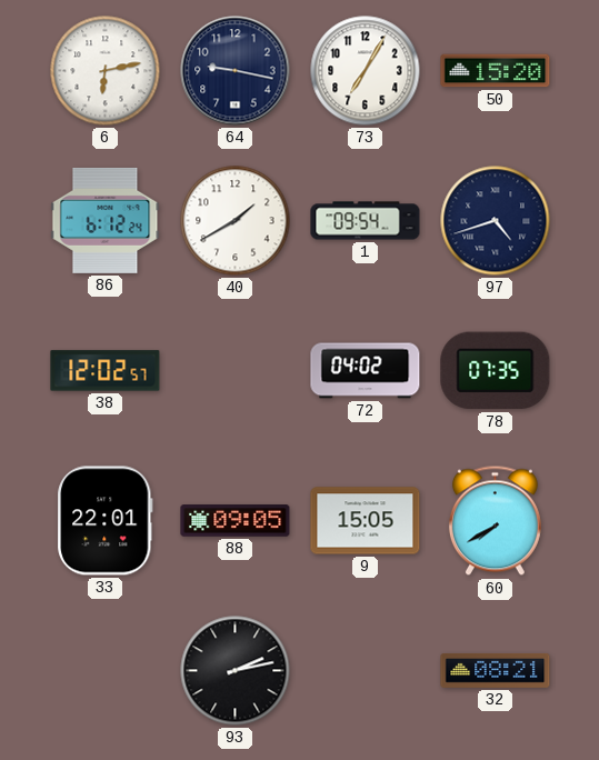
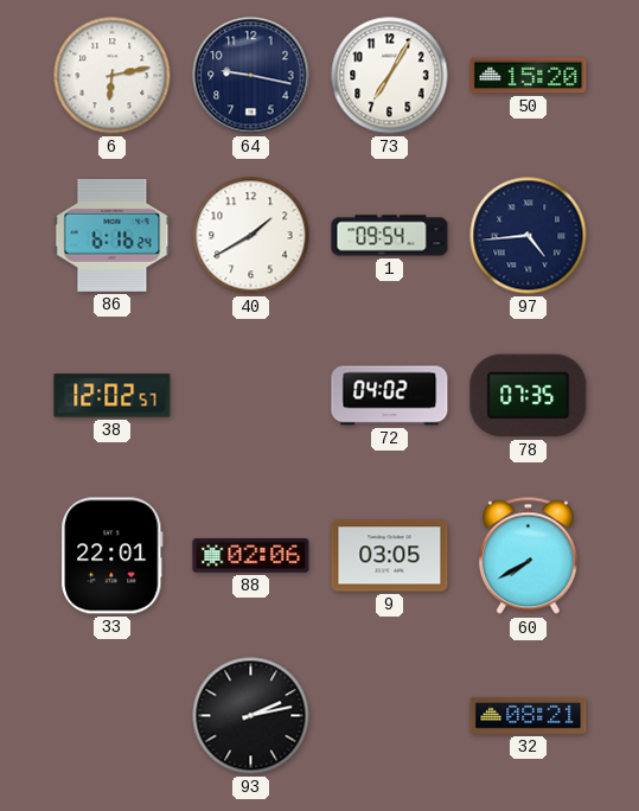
86: 6:12 -> 6:16
97: 4:42 -> 4:44
88: 09:05 -> 02:06
9: 15:05 -> 03:05
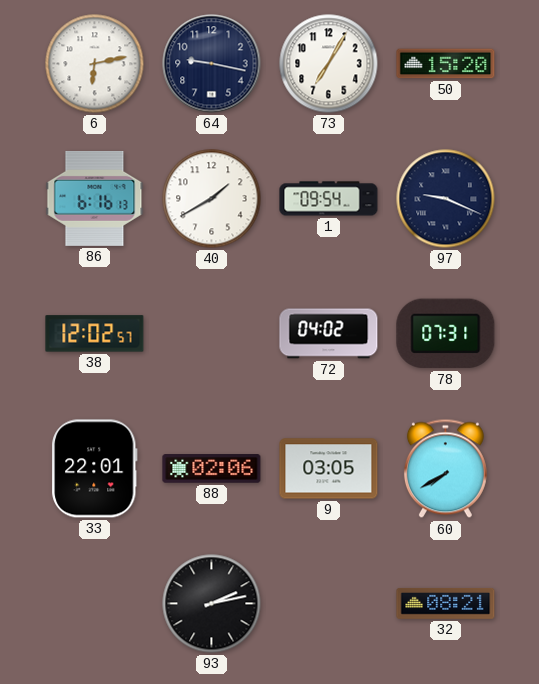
86: 6:16:24 -> 6:16:13
97: 4:44 -> 9:19
78: 07:35 -> 07:31
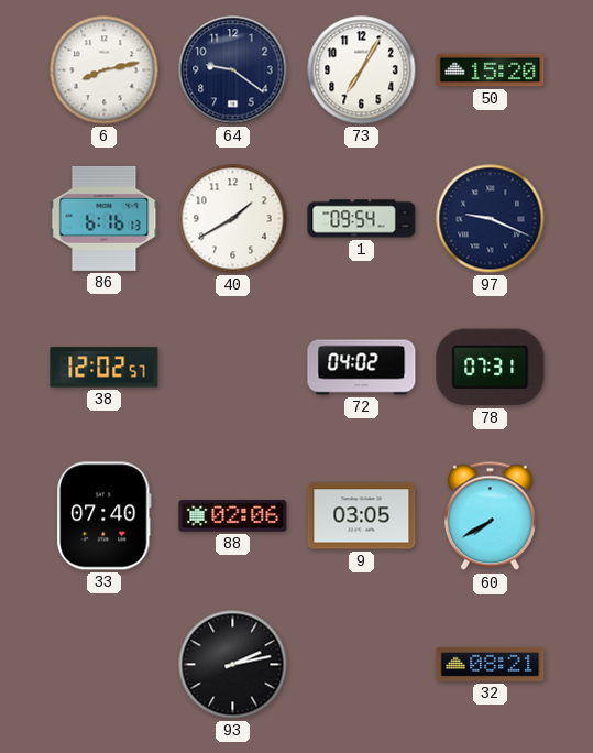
6: 6:13 -> 8:13
64: 9:17 -> 9:21
33: 22:01 -> 07:40
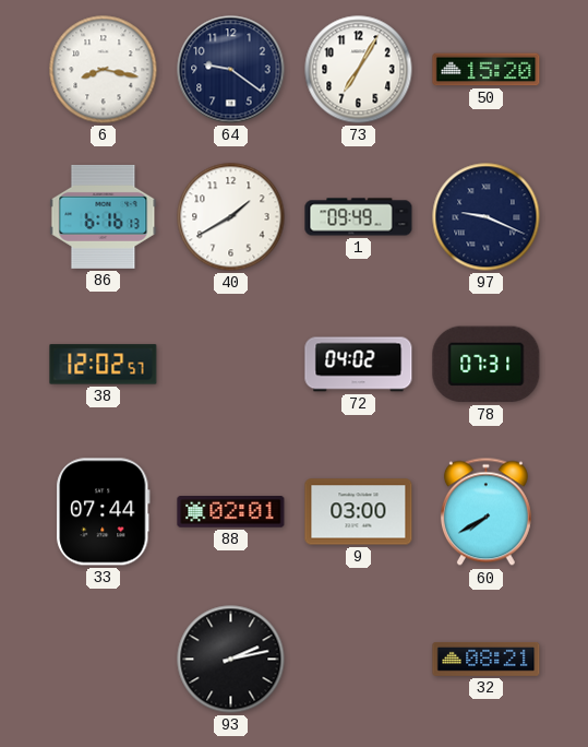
6: 8:13 -> 8:17
1: 09:54 -> 09:49
33: 07:40 -> 07:44
88: 02:06 -> 02:01
9: 03:05 -> 03:00
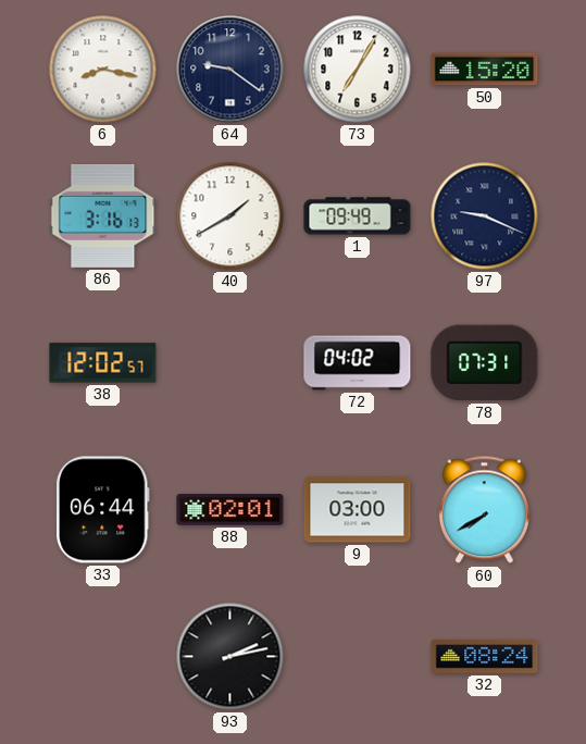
86: 6:16 -> 3:16
33: 07:44 -> 06:44
32: 08:21 -> 08:24
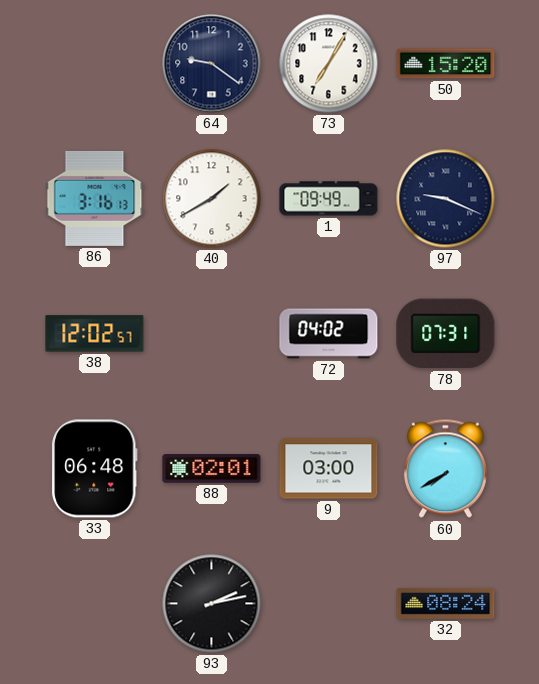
6: 8:17 -> none
33: 06:44 -> 06:48
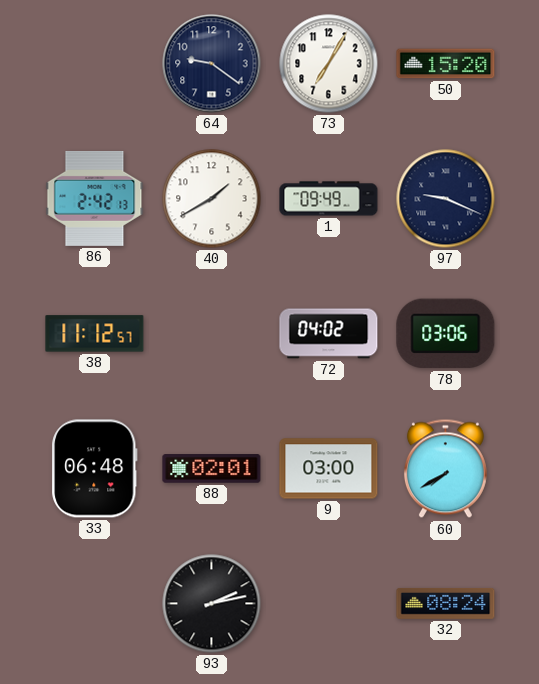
86: 3:16 -> 2:42
38: 12:02 -> 11:12
78: 07:31 -> 03:06
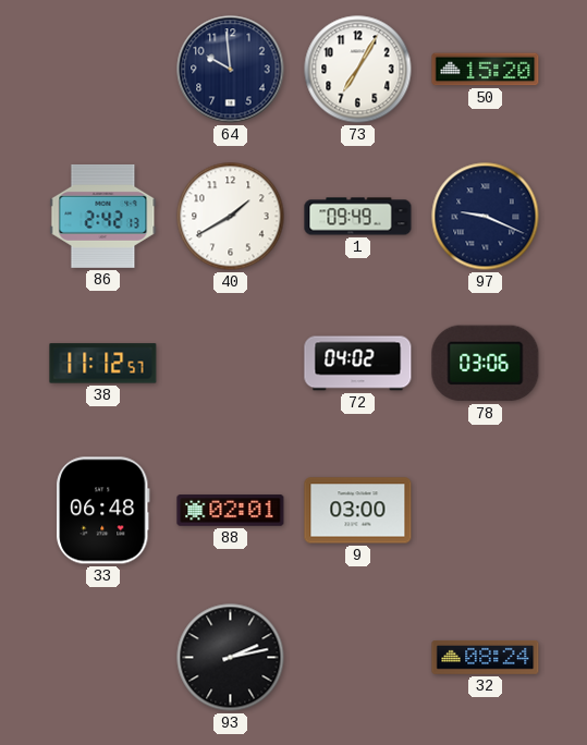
64: 9:21 -> 9:59
60: 7:40 -> none
